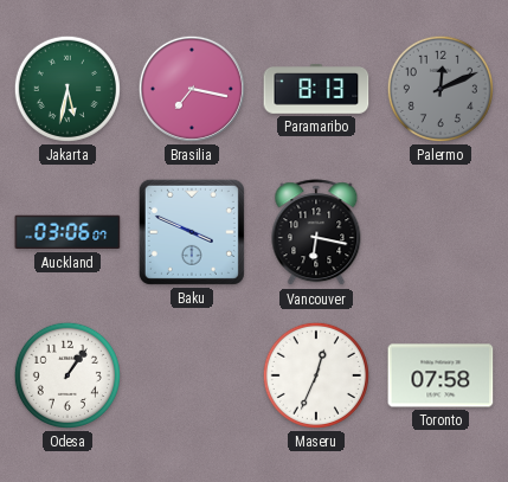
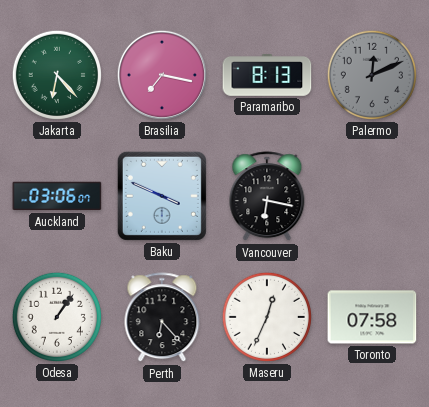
Jakarta: 5:32 -> 6:23
Perth: none -> 6:23
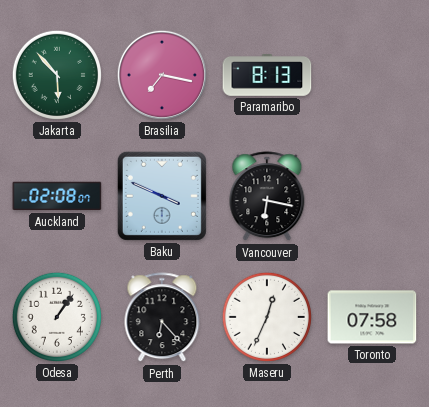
Jakarta: 6:23 -> 5:53
Palermo: 12:11 -> none
Auckland: 03:06 -> 02:08
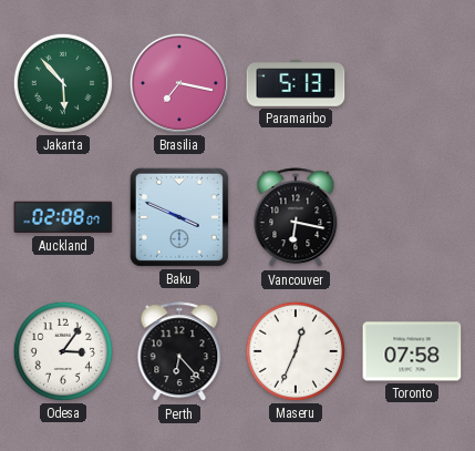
Paramaribo: 8:13 -> 5:13
Odesa: 1:06 -> 3:06
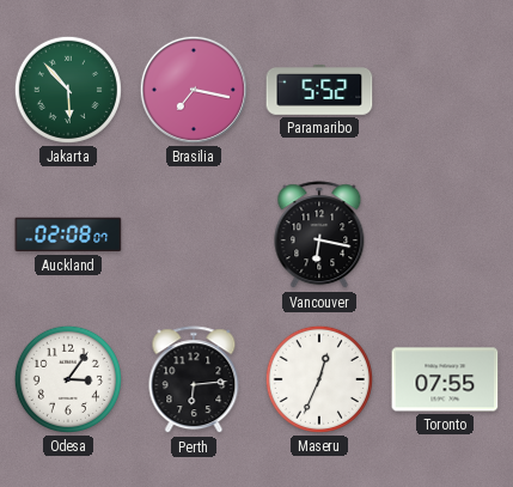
Paramaribo: 5:13 -> 5:52
Baku: 3:49 -> none
Perth: 6:23 -> 6:14
Toronto: 07:58 -> 07:55
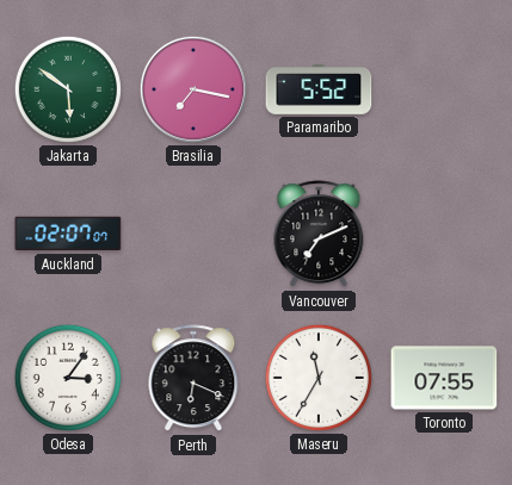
Jakarta: 5:53 -> 5:51
Auckland: 02:08 -> 02:07
Vancouver: 6:17 -> 7:11
Perth: 6:14 -> 6:19
Maseru: 12:34 -> 11:35
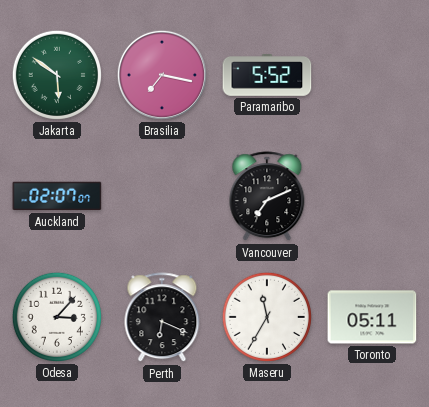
Odesa: 3:06 -> 3:07
Toronto: 07:55 -> 05:11
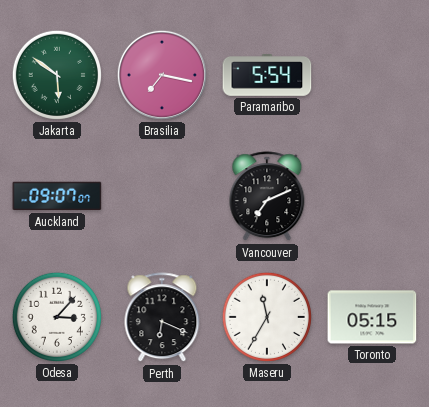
Paramaribo: 5:52 -> 5:54
Auckland: 02:07 -> 09:07
Toronto: 05:11 -> 05:15
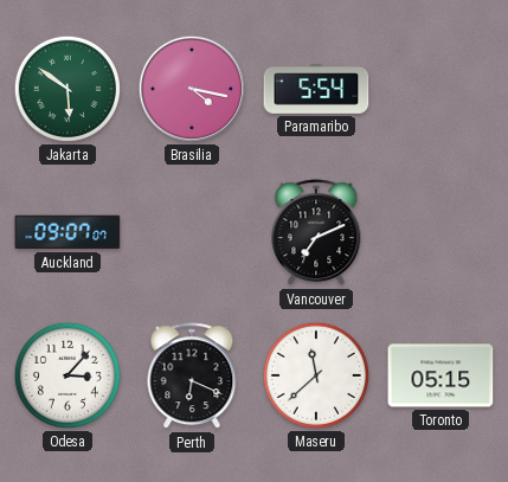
Brasilia: 7:17 -> 4:17
Maseru: 11:35 -> 11:38
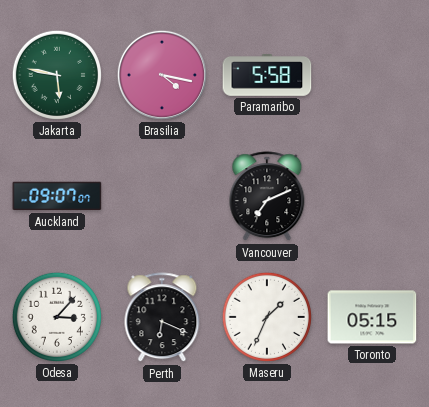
Jakarta: 5:51 -> 5:47
Paramaribo: 5:54 -> 5:58
Maseru: 11:38 -> 1:34
